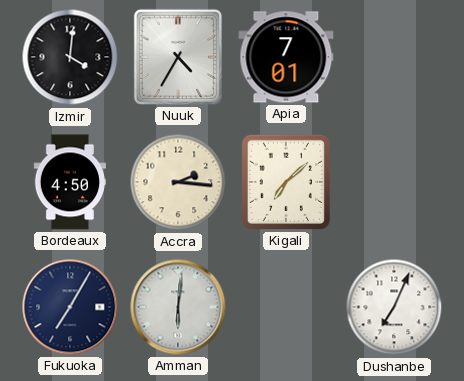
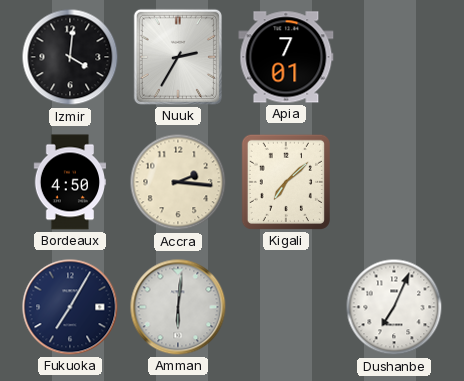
Nuuk: 4:35 -> 2:35
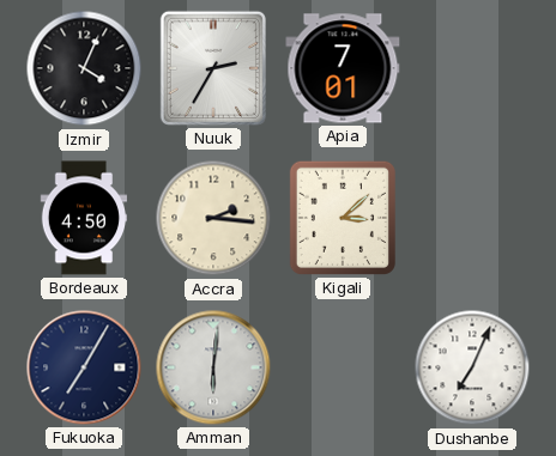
Izmir: 4:01 -> 4:04
Kigali: 7:08 -> 3:08
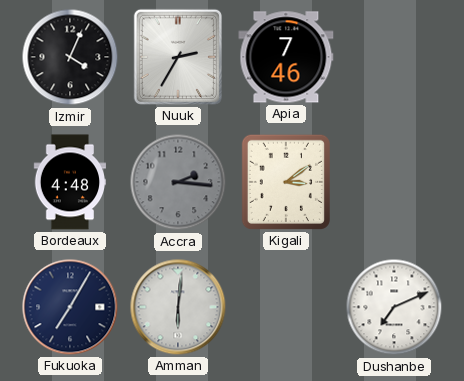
Apia: 7:01 -> 7:46
Bordeaux: 4:50 -> 4:48
Accra dial: cream -> grey
Kigali: 3:08 -> 3:09
Dushanbe: 7:04 -> 7:11
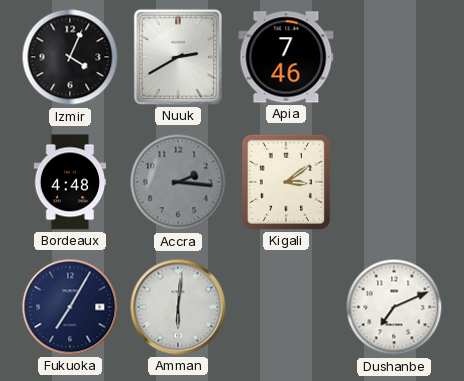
Nuuk: 2:35 -> 2:40
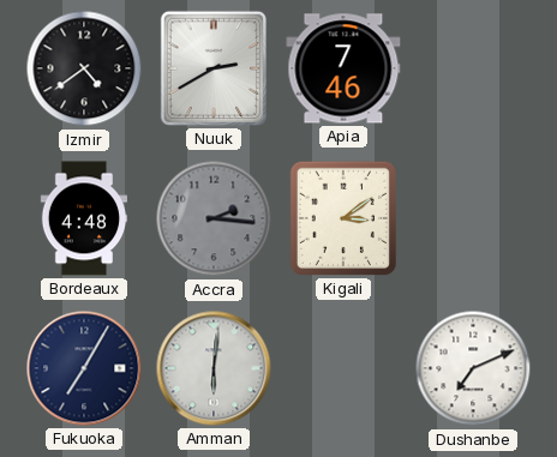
Izmir: 4:04 -> 4:39
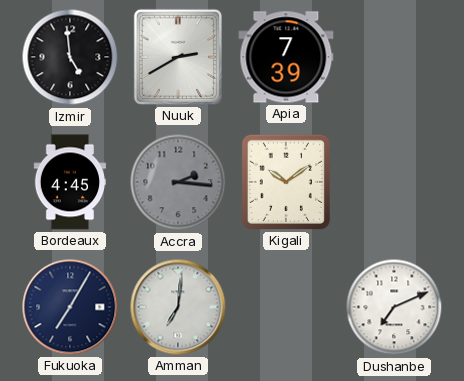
Izmir: 4:39 -> 4:59
Apia: 7:46 -> 7:39
Bordeaux: 4:48 -> 4:45
Kigali: 3:09 -> 10:09
Amman: 6:01 -> 7:01
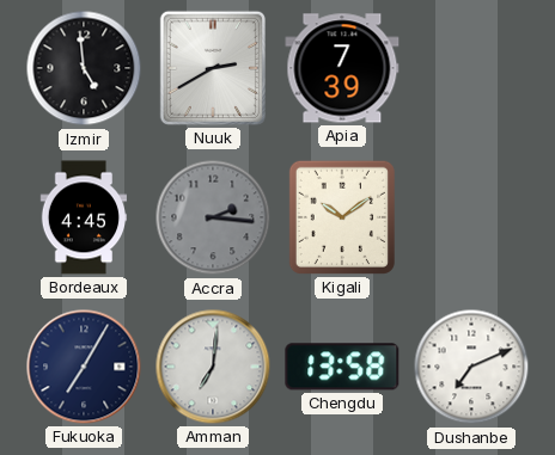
Chengdu: none -> 13:58
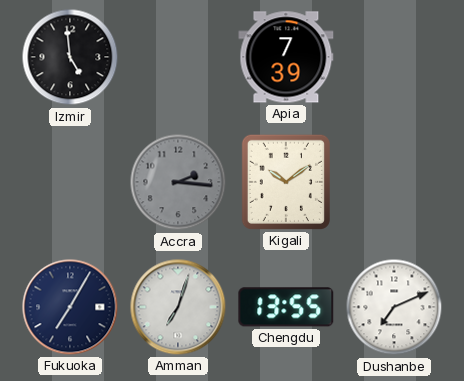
Nuuk: 2:40 -> none
Bordeaux: 4:45 -> none
Amman: 7:01 -> 7:03
Chengdu: 13:58 -> 13:55
